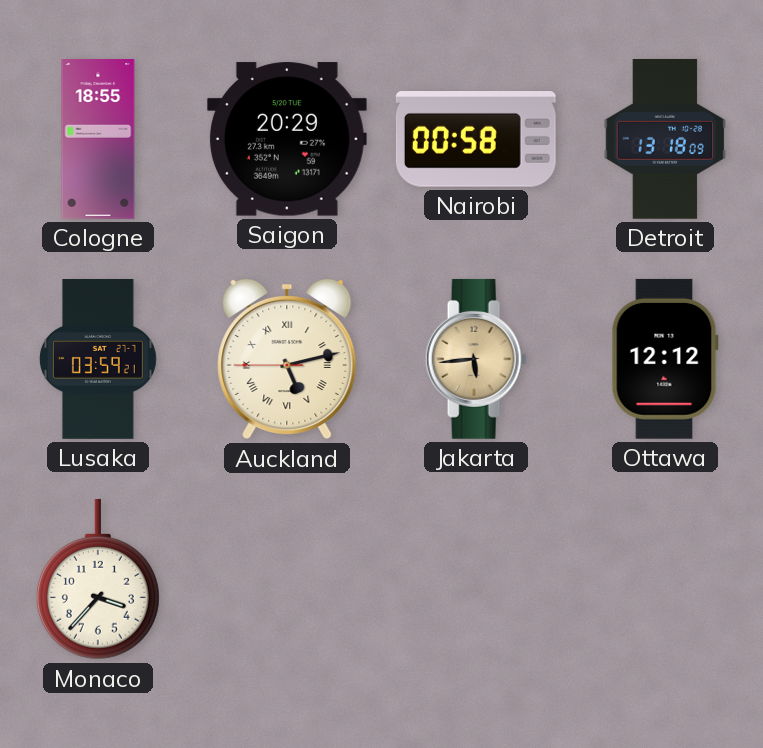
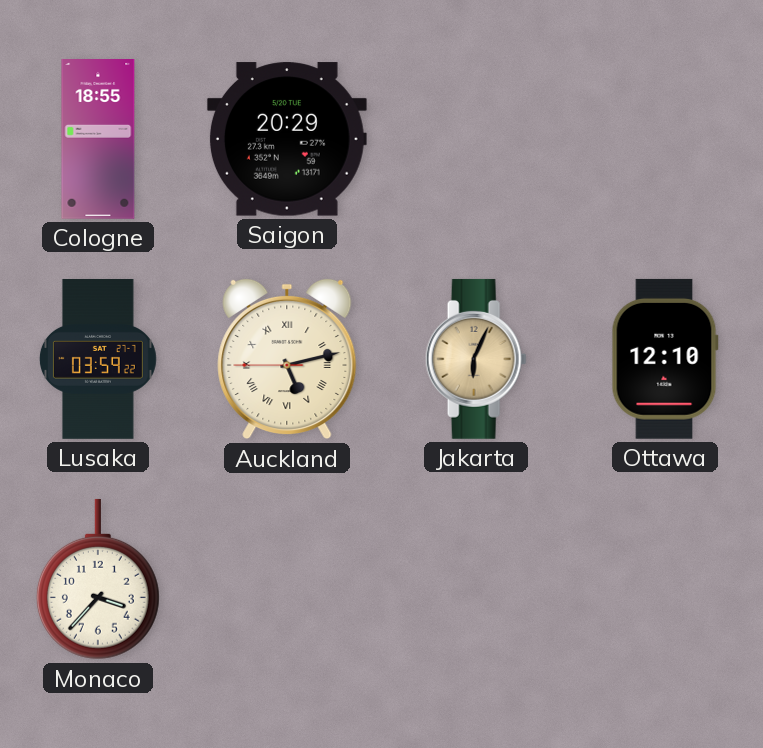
Nairobi: 00:58 -> none
Detroit: 13:18 -> none
Lusaka: 03:59:21 -> 03:59:22
Jakarta: 5:44 -> 6:04
Ottawa: 12:12 -> 12:10
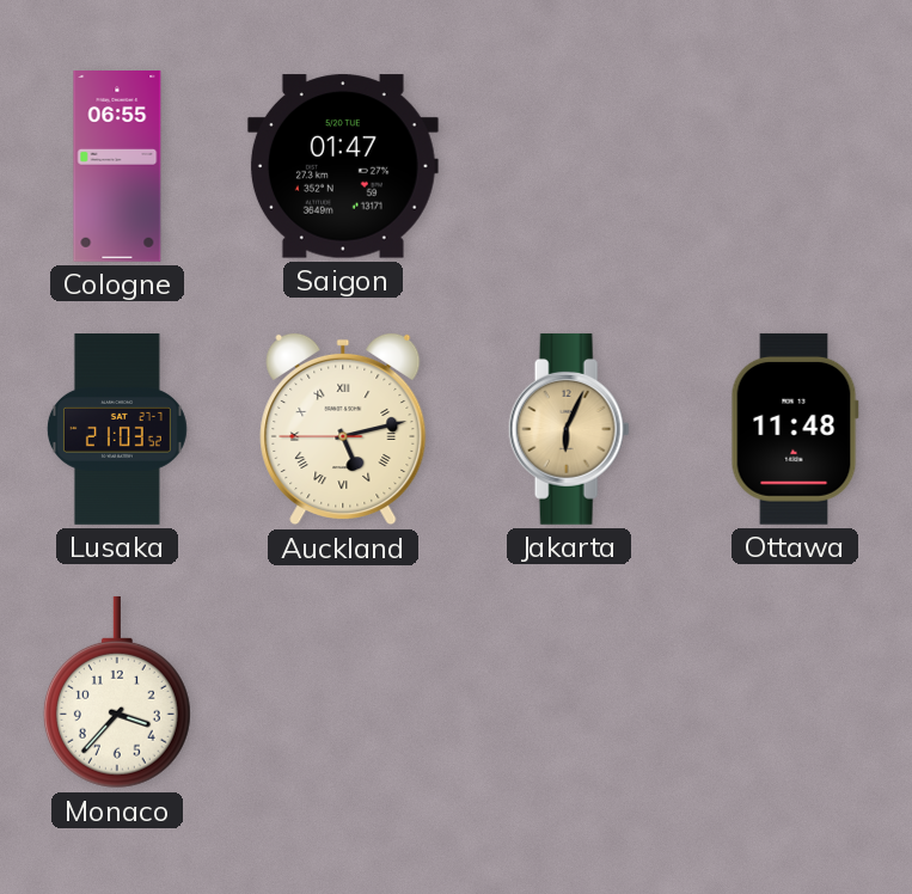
Cologne: 18:55 -> 06:55
Saigon: 20:29 -> 01:47
Lusaka: 03:59 -> 21:03
Ottawa: 12:10 -> 11:48
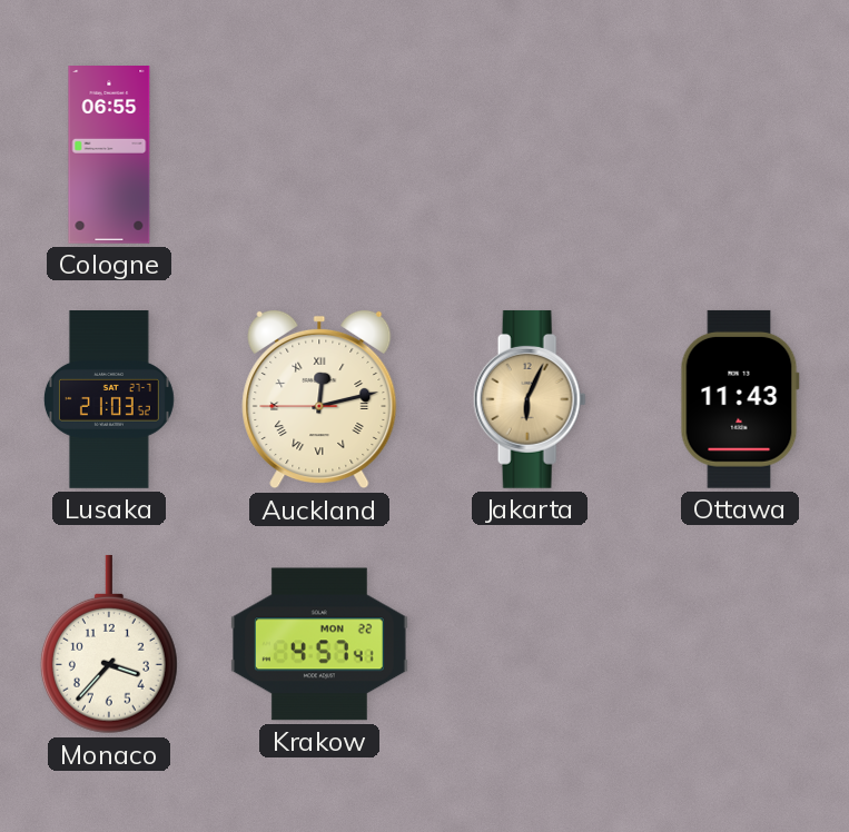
Saigon: 01:47 -> none
Auckland: 5:12 -> 12:12
Ottawa: 11:48 -> 11:43
Krakow: none -> 4:57
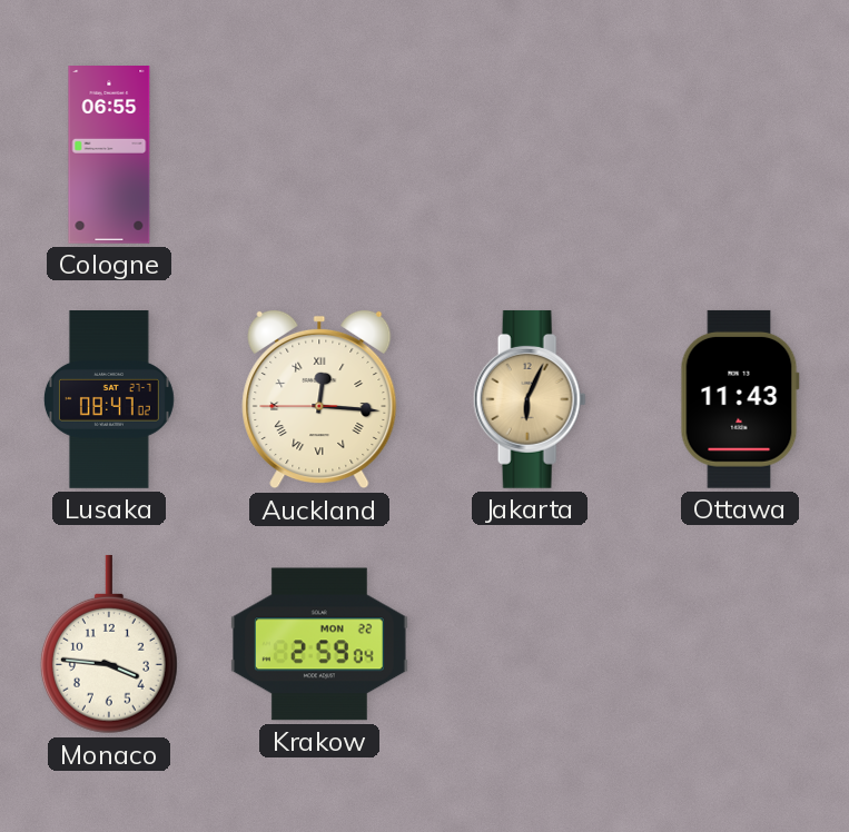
Lusaka: 21:03 -> 08:47
Auckland: 12:12 -> 12:15
Monaco: 3:37 -> 3:46
Krakow: 4:57 -> 2:59
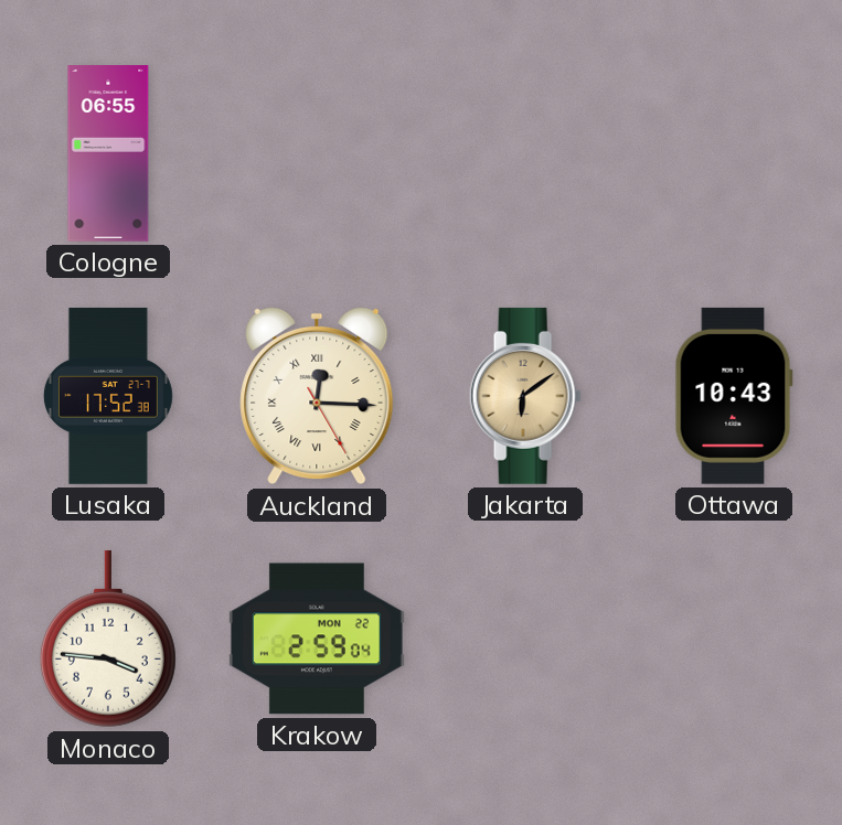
Lusaka: 08:47 -> 17:52
Auckland: 12:15:45 -> 12:15:25
Jakarta: 6:04 -> 6:09
Ottawa: 11:43 -> 10:43
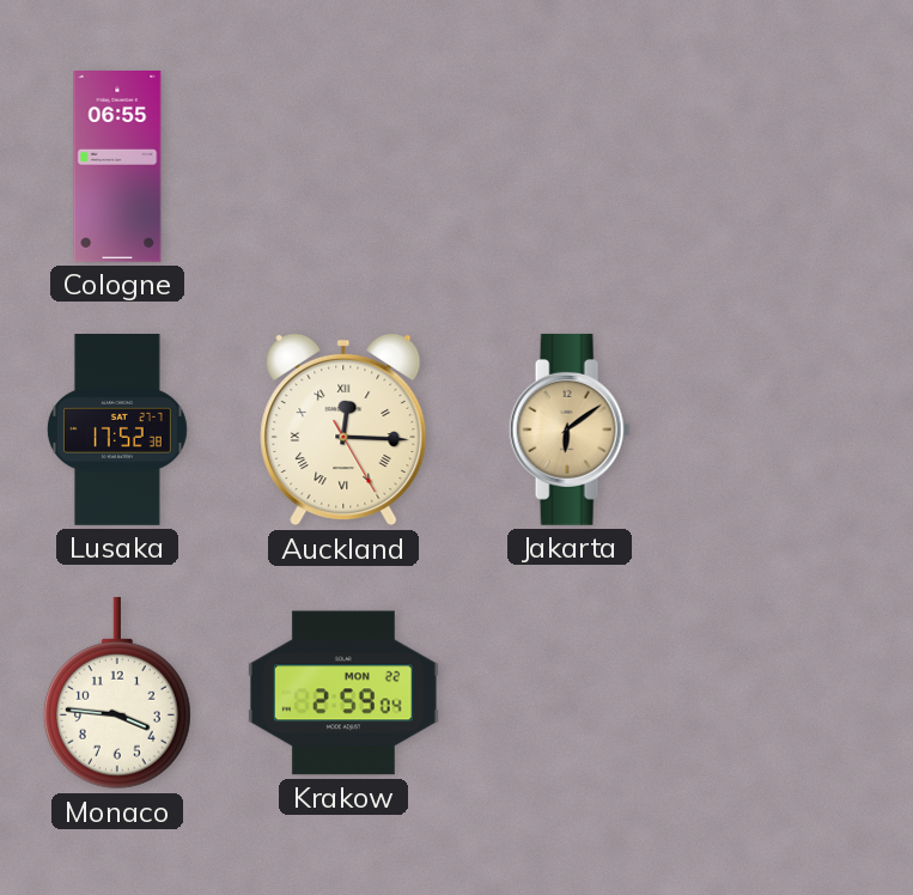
Ottawa: 10:43 -> none
